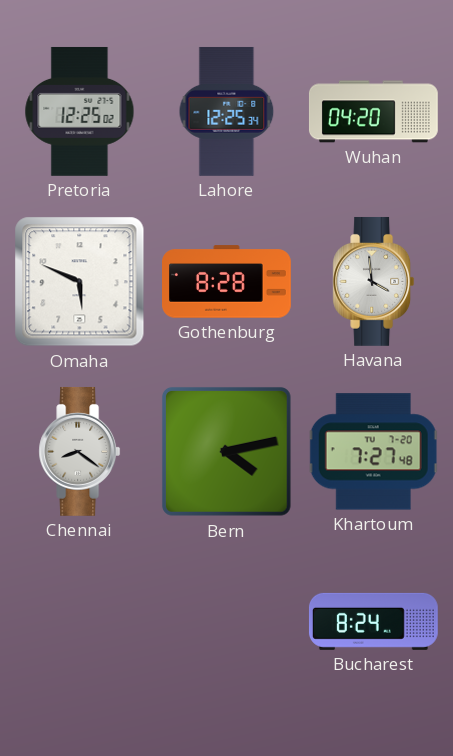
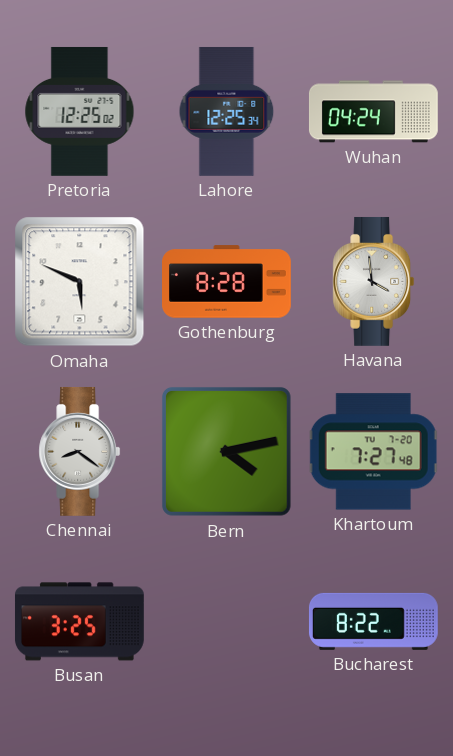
Wuhan: 04:20 -> 04:24
Busan: none -> 3:25
Bucharest: 8:24 -> 8:22
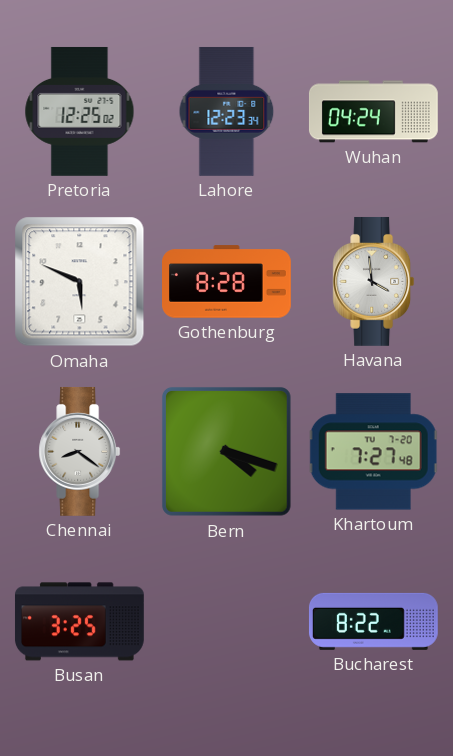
Lahore: 12:25 -> 12:23
Bern: 4:13 -> 4:18
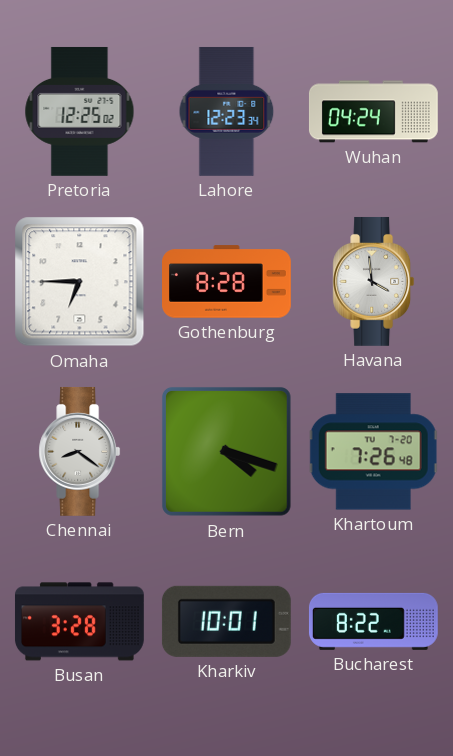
Omaha: 5:49 -> 6:45
Khartoum: 7:27 -> 7:26
Busan: 3:25 -> 3:28
Kharkiv: none -> 10:01
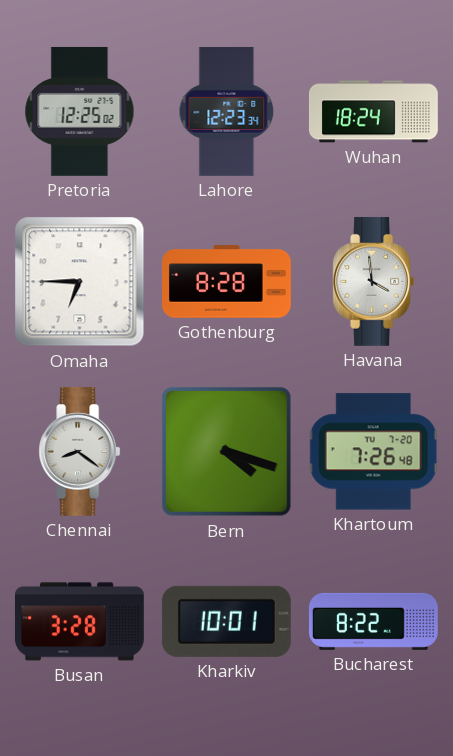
Wuhan: 04:24 -> 18:24
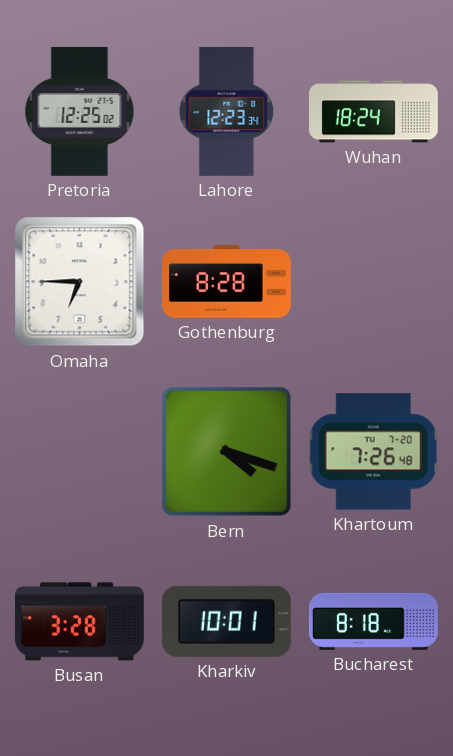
Havana: 3:59 -> none
Chennai: 8:21 -> none
Bucharest: 8:22 -> 8:18
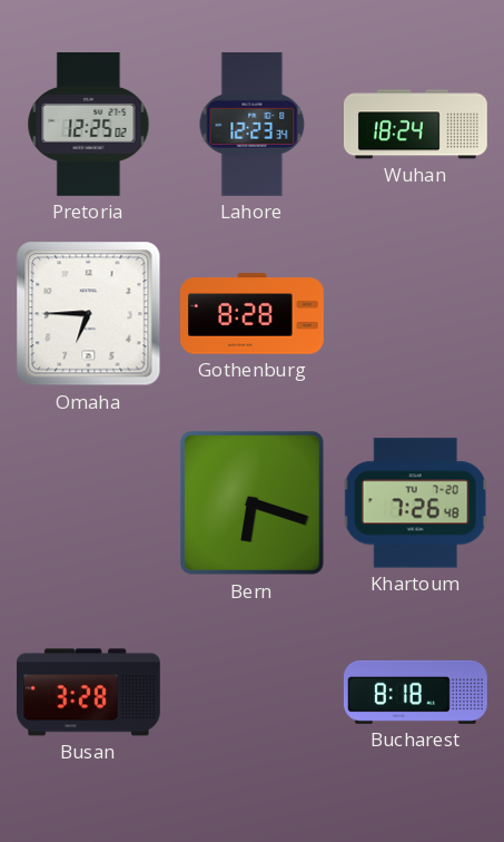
Bern: 4:18 -> 6:18
Kharkiv: 10:01 -> none
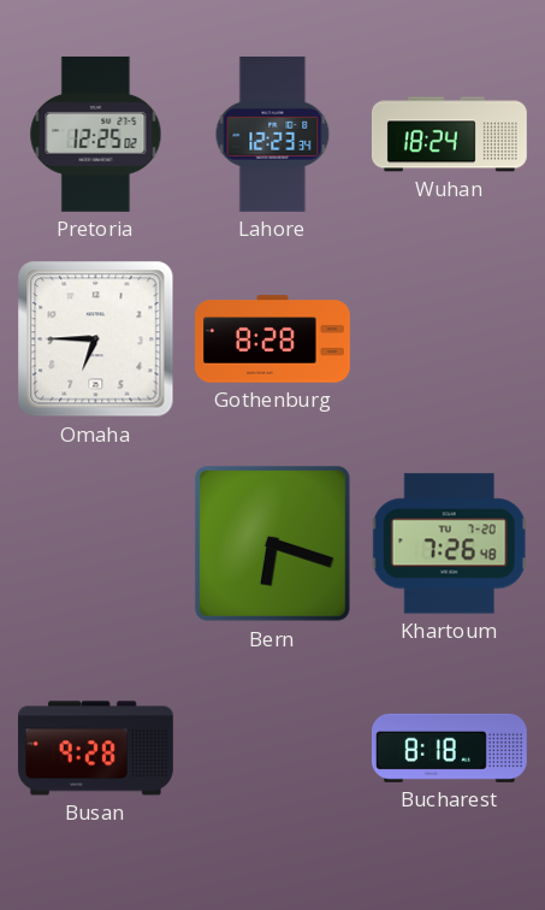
Busan: 3:28 -> 9:28
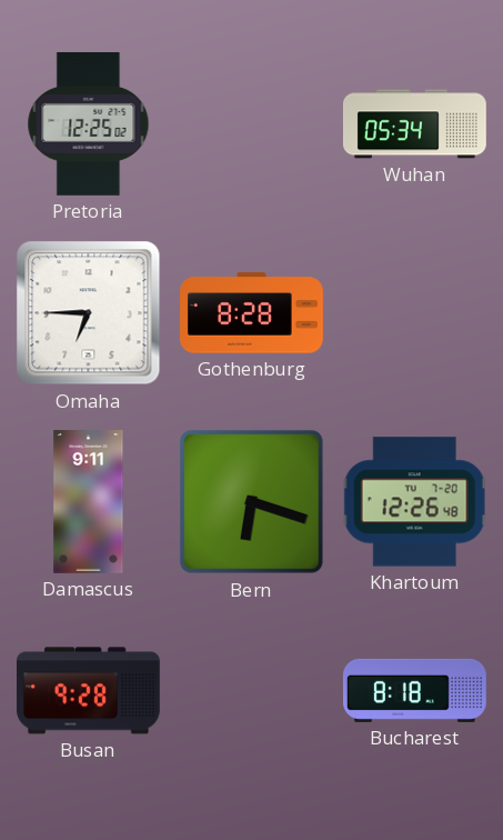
Lahore: 12:23 -> none
Wuhan: 18:24 -> 05:34
Damascus: none -> 9:11
Khartoum: 7:26 -> 12:26
